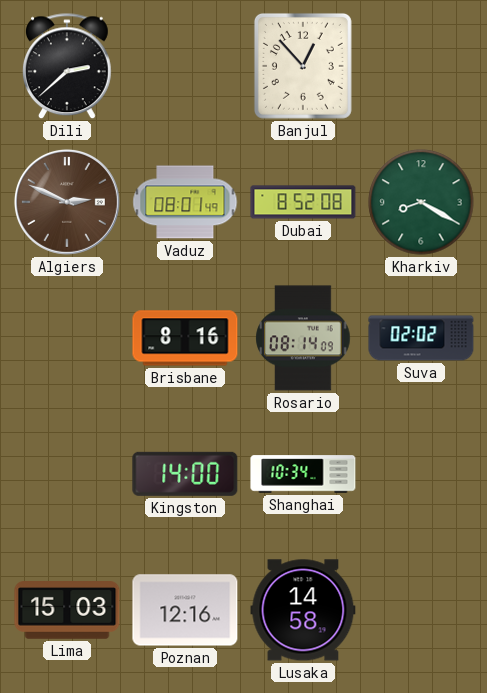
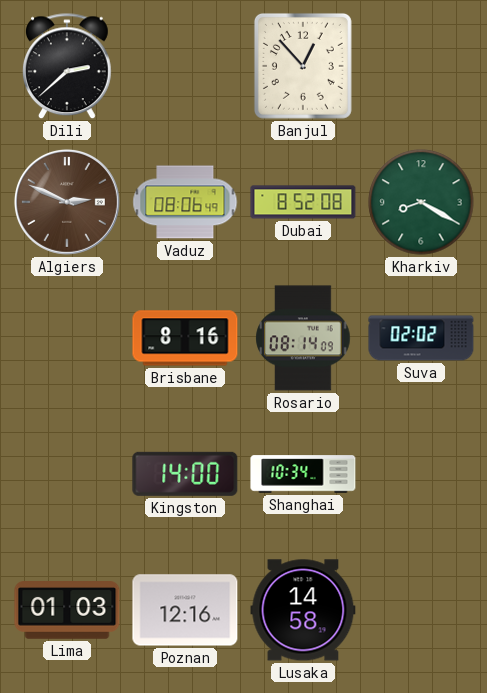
Vaduz: 08:01 -> 08:06
Lima: 15:03 -> 01:03
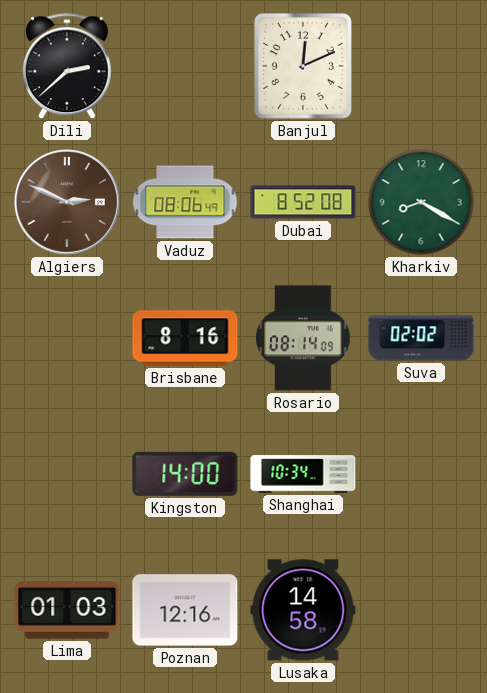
Banjul: 12:53 -> 12:11
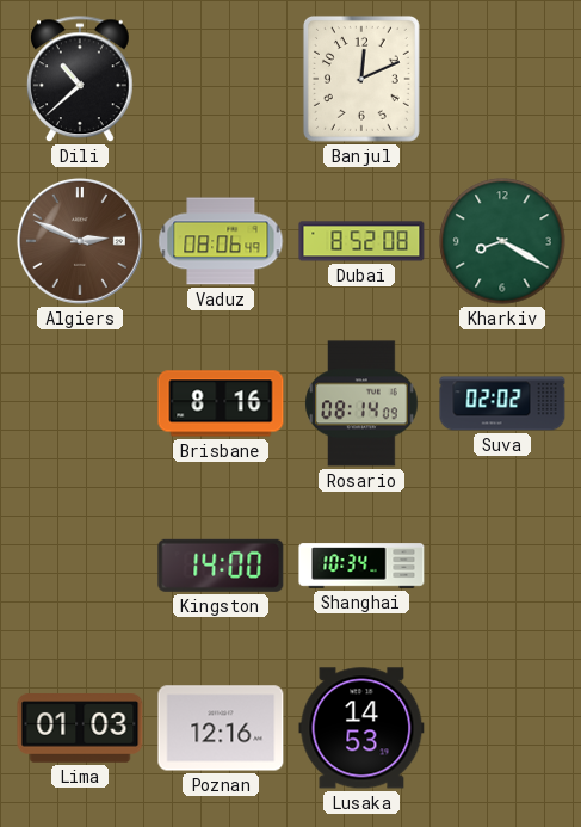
Dili: 2:38 -> 10:38
Lusaka: 14:58 -> 14:53
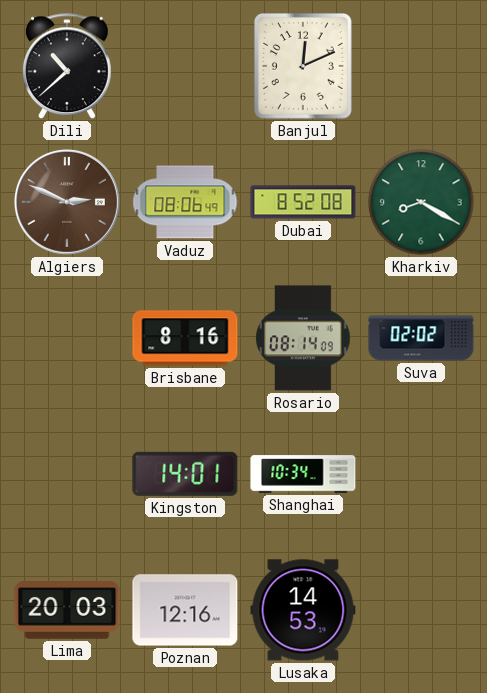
Kingston: 14:00 -> 14:01
Lima: 01:03 -> 20:03
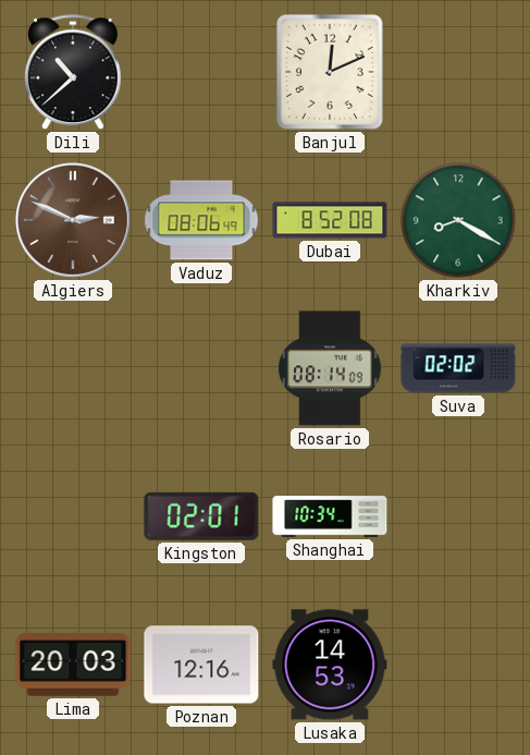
Brisbane: 8:16 -> none
Kingston: 14:01 -> 02:01
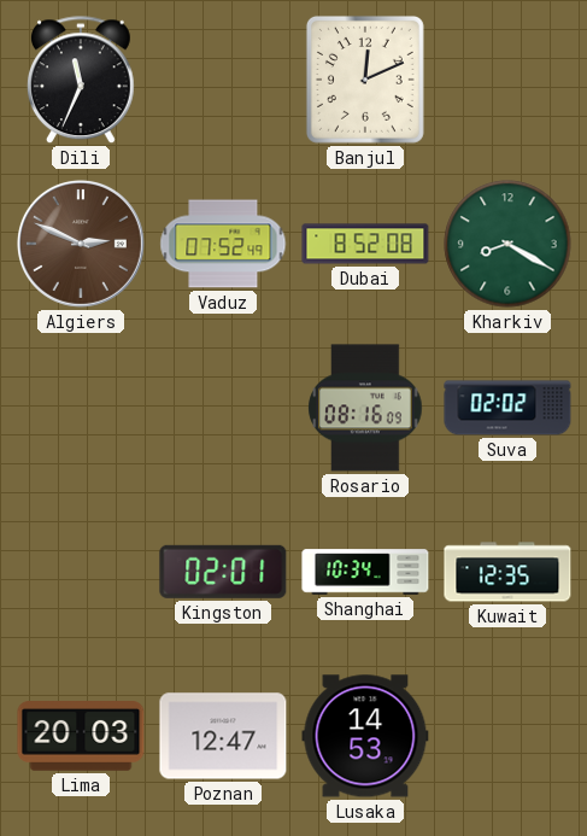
Dili: 10:38 -> 11:34
Vaduz: 08:06 -> 07:52
Rosario: 08:14 -> 08:16
Kuwait: none -> 12:35
Poznan: 12:16 -> 12:47
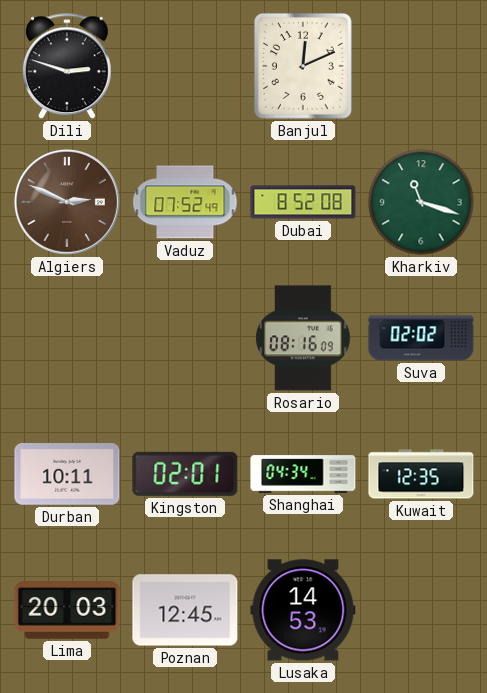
Dili: 11:34 -> 2:48
Kharkiv: 8:20 -> 11:18
Durban: none -> 10:11
Shanghai: 10:34 -> 04:34
Poznan: 12:47 -> 12:45
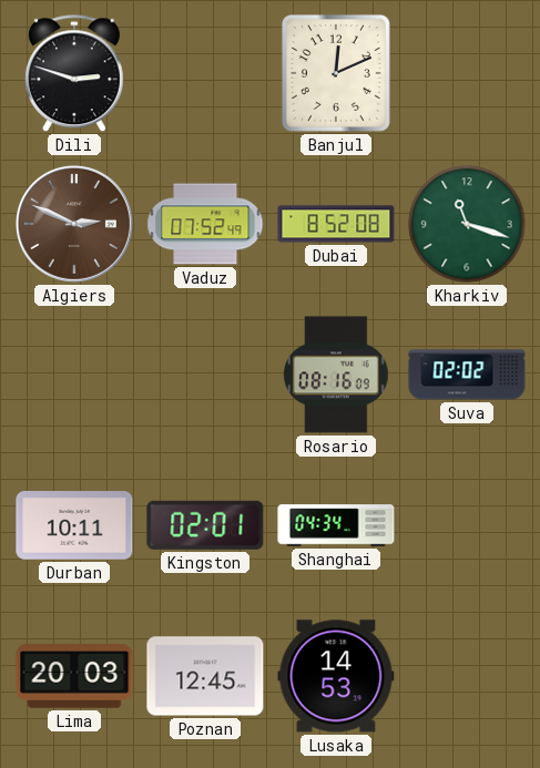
Kuwait: 12:35 -> none
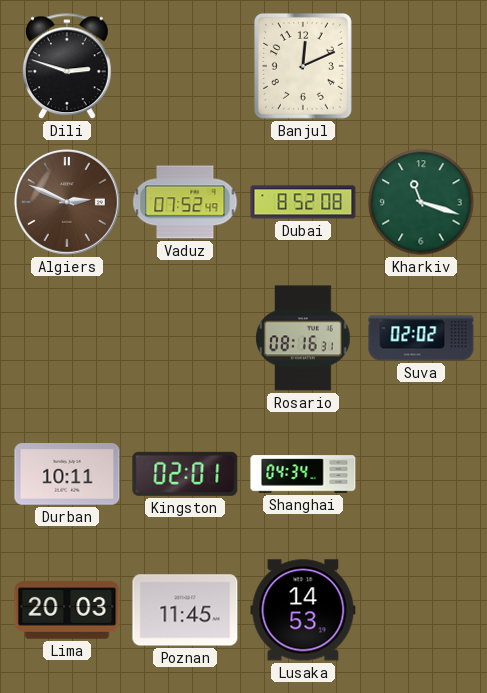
Rosario: 08:16:09 -> 08:16:31
Poznan: 12:45 -> 11:45
